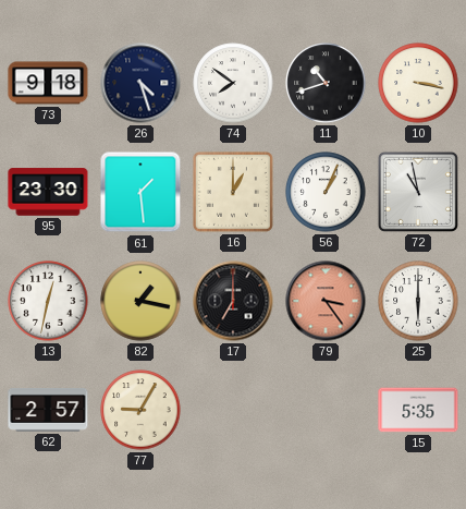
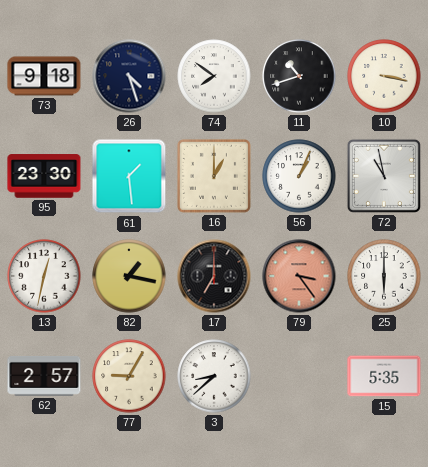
3: none -> 8:38
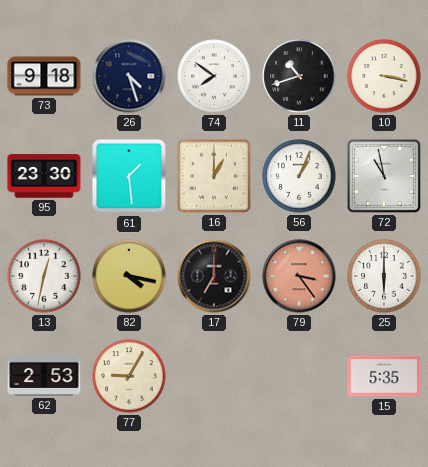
82: 1:17 -> 4:17
62: 2:57 -> 2:53
3: 8:38 -> none
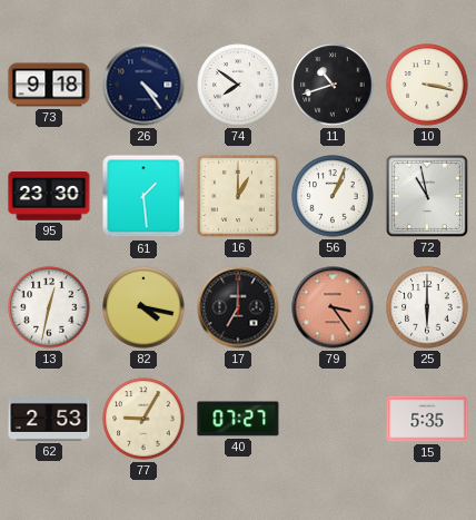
26: 4:27 -> 4:24
40: none -> 07:27
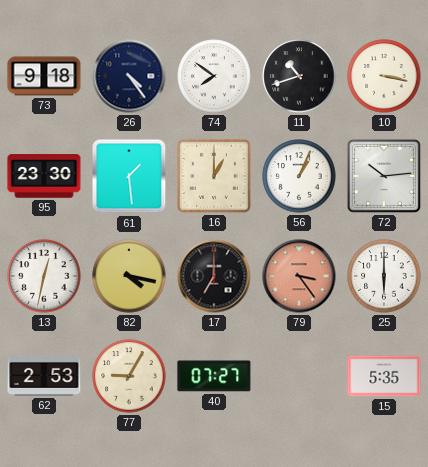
72: 10:58 -> 10:14
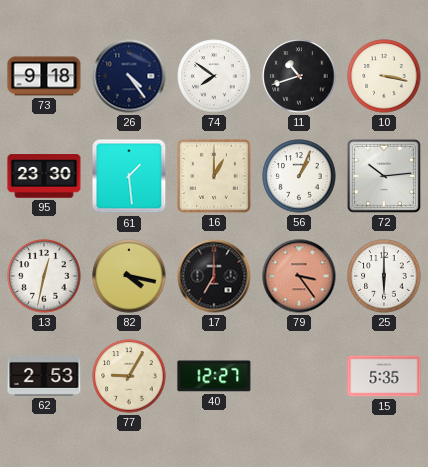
40: 07:27 -> 12:27
